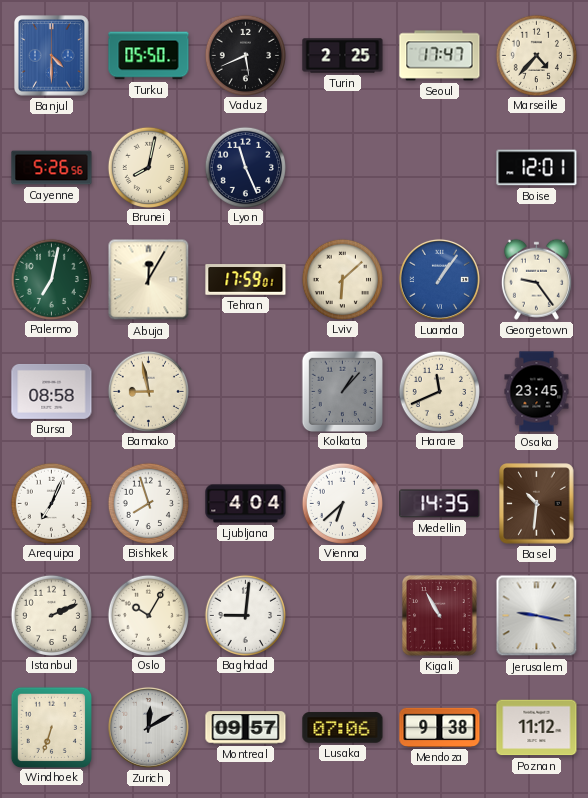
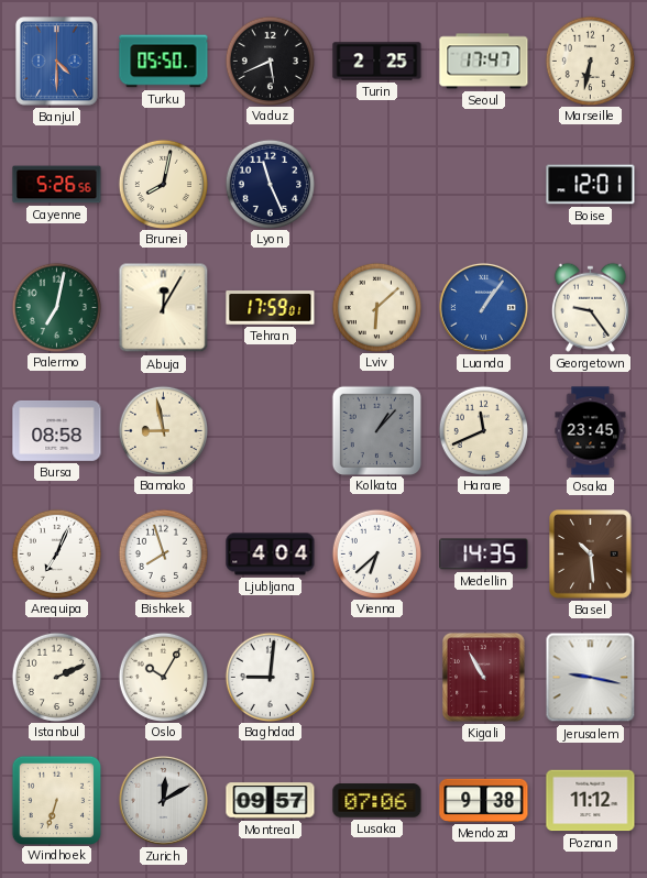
Marseille: 4:37 -> 6:32
Basel: 10:31 -> 10:29
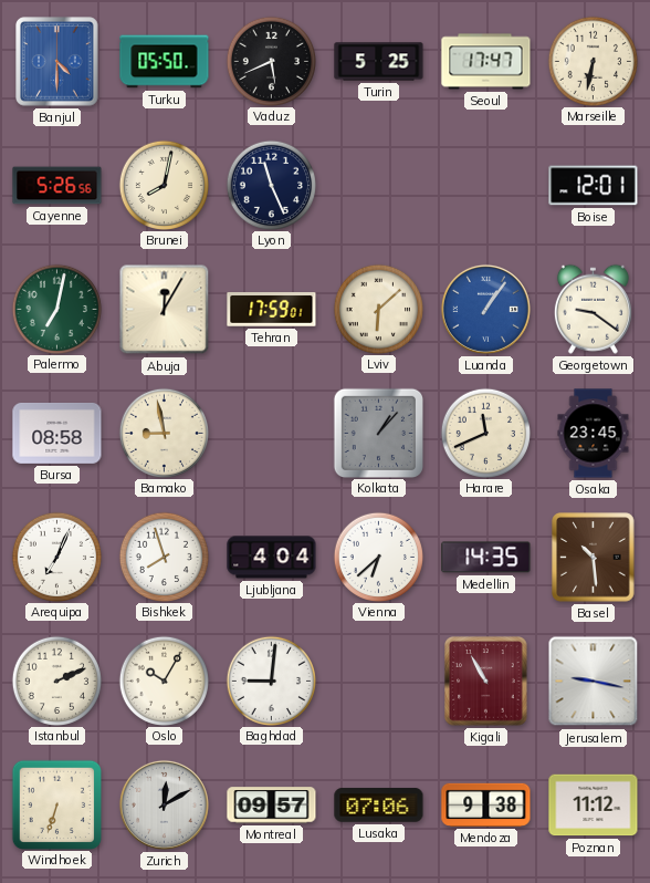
Turin: 2:25 -> 5:25
Georgetown: 9:24 -> 9:21
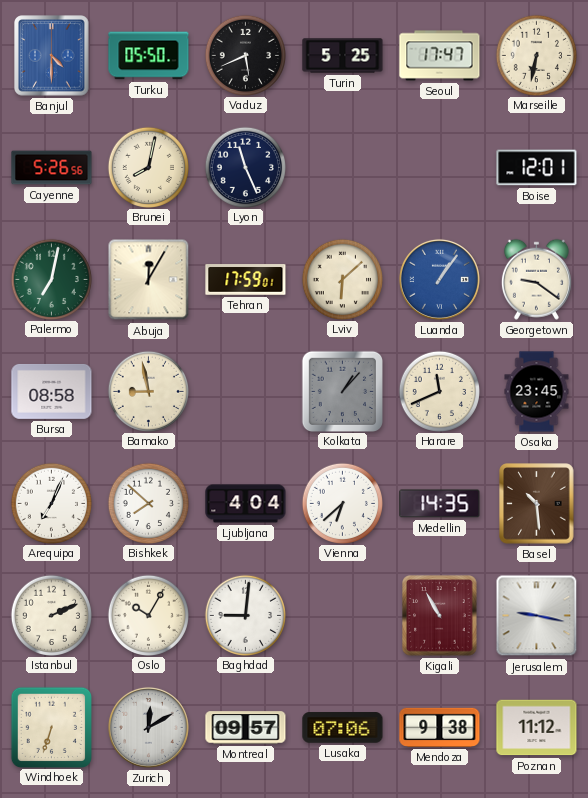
Bishkek: 7:57 -> 7:52
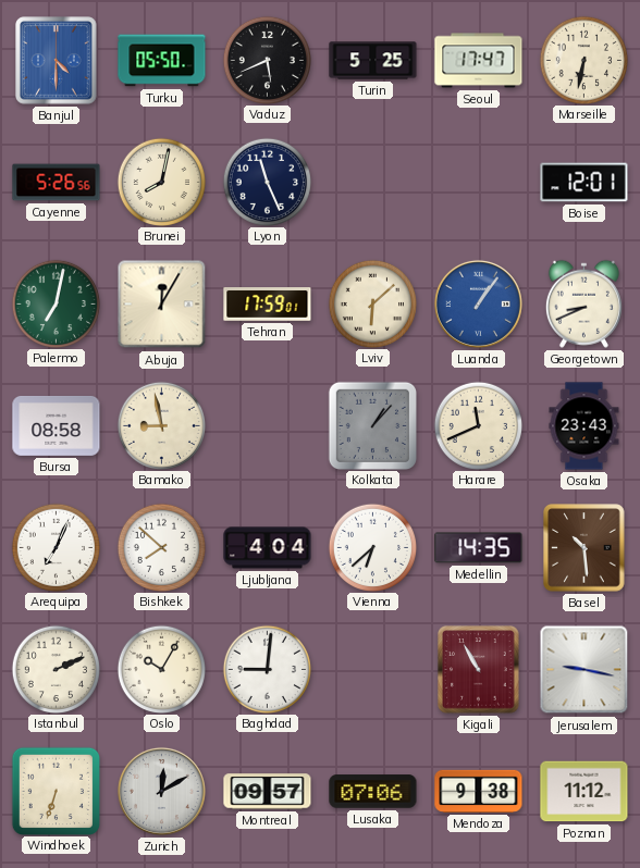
Georgetown: 9:21 -> 8:41
Osaka: 23:45 -> 23:43
